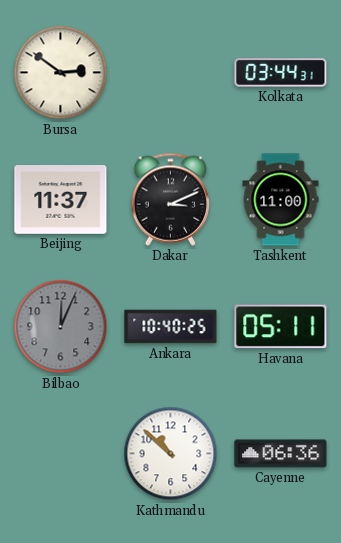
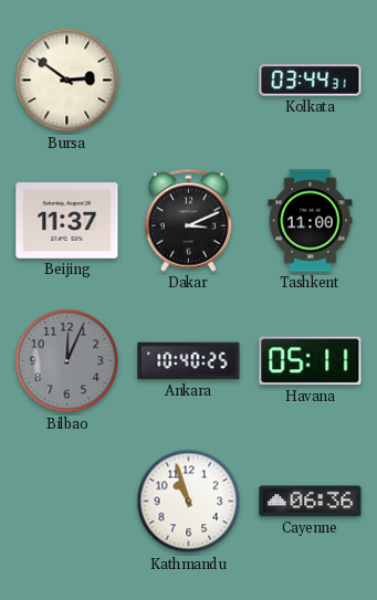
Kathmandu: 10:52 -> 10:57
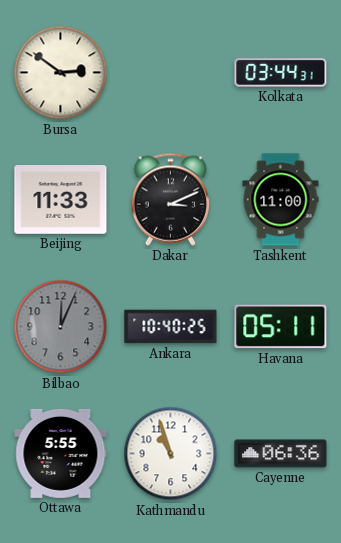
Beijing: 11:37 -> 11:33
Ottawa: none -> 5:55
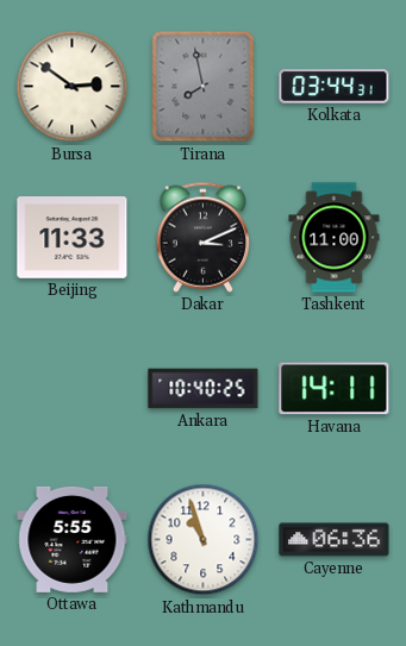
Tirana: none -> 7:58
Bilbao: 12:04 -> none
Havana: 05:11 -> 14:11
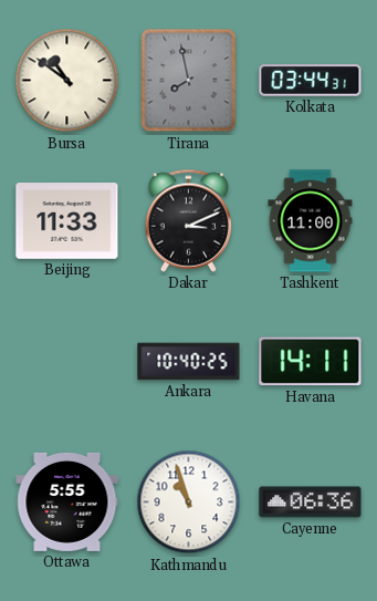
Bursa: 2:51 -> 10:51
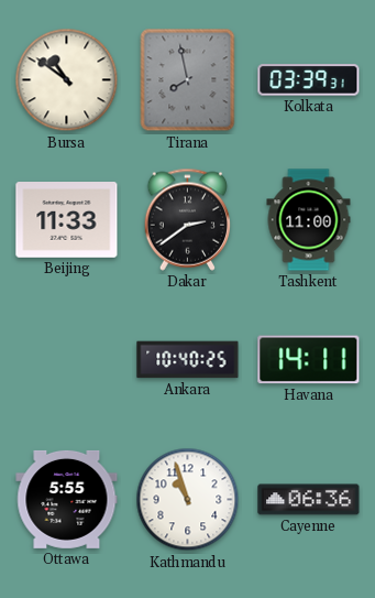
Kolkata: 03:44 -> 03:39
Dakar: 3:11 -> 2:39
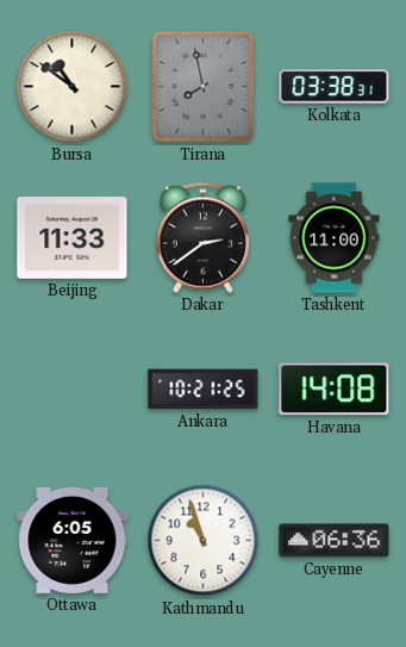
Kolkata: 03:39 -> 03:38
Ankara: 10:40 -> 10:21
Havana: 14:11 -> 14:08
Ottawa: 5:55 -> 6:05
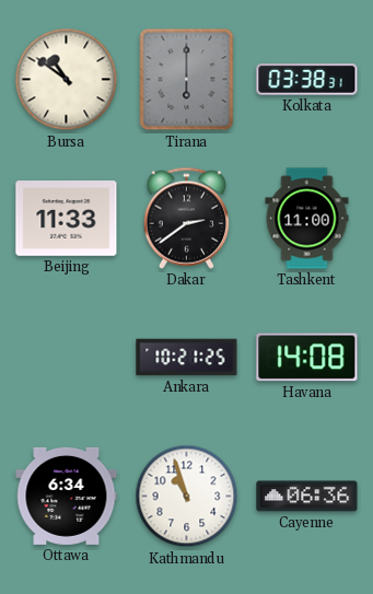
Tirana: 7:58 -> 6:00
Ottawa: 6:05 -> 6:34
